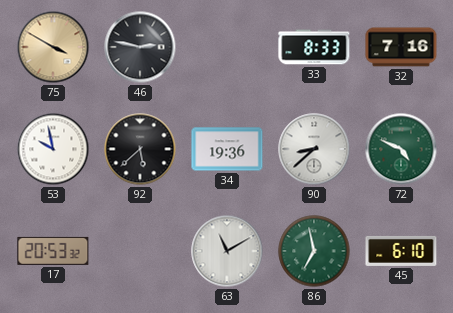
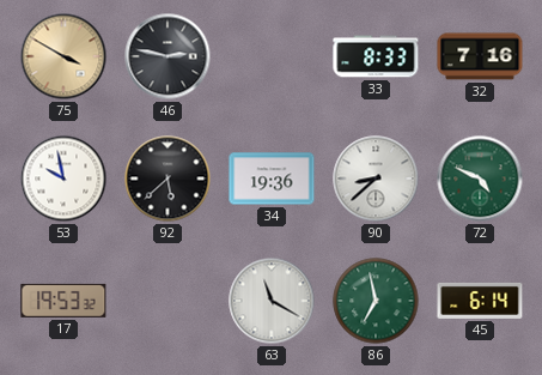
17: 20:53 -> 19:53
63: 11:10 -> 11:20
45: 6:10 -> 6:14
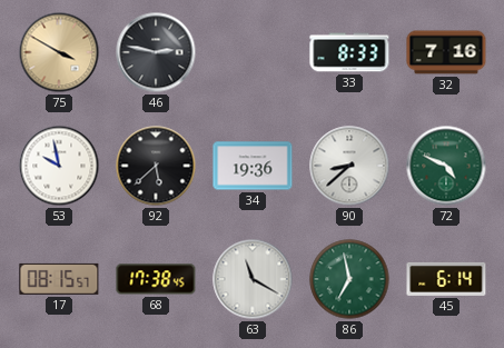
17: 19:53 -> 08:15
68: none -> 17:38
